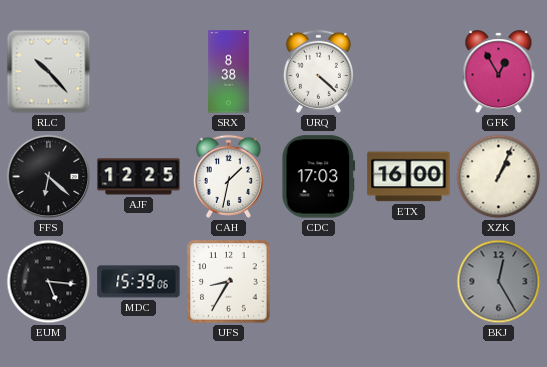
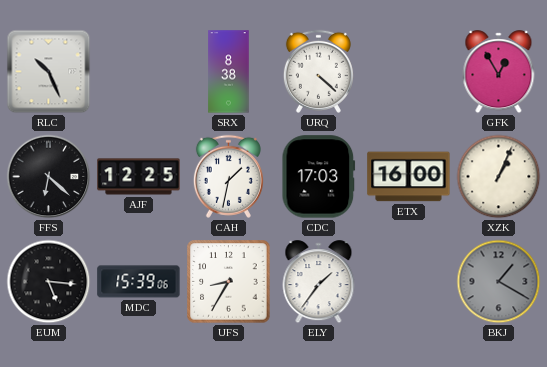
RLC: 10:23 -> 10:26
ELY: none -> 1:36
BKJ: 12:25 -> 1:20
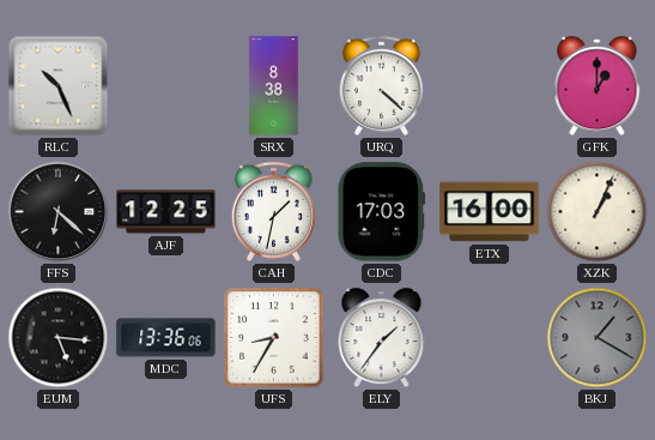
GFK: 12:55 -> 1:00
MDC: 15:39 -> 13:36
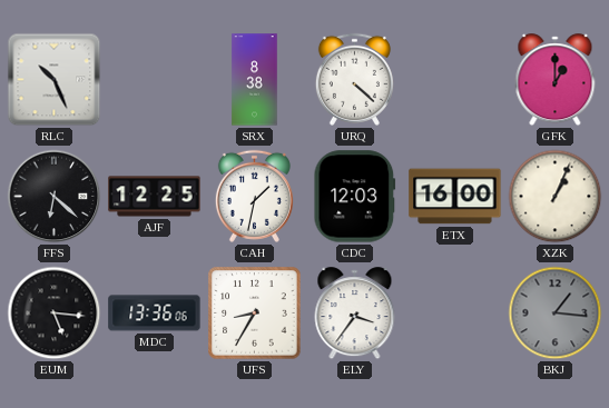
CDC: 17:03 -> 12:03
ELY: 1:36 -> 3:36
BKJ: 1:20 -> 1:16
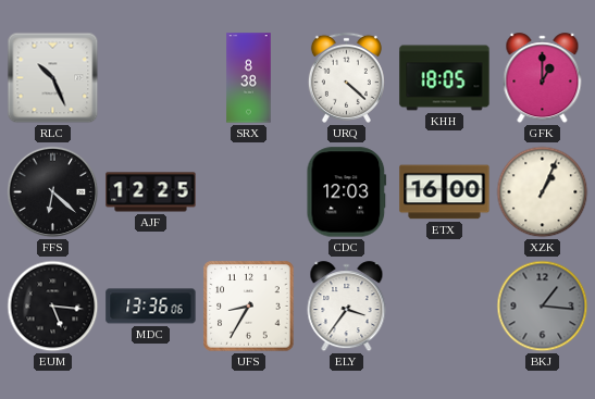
KHH: none -> 18:05
CAH: 1:32 -> none
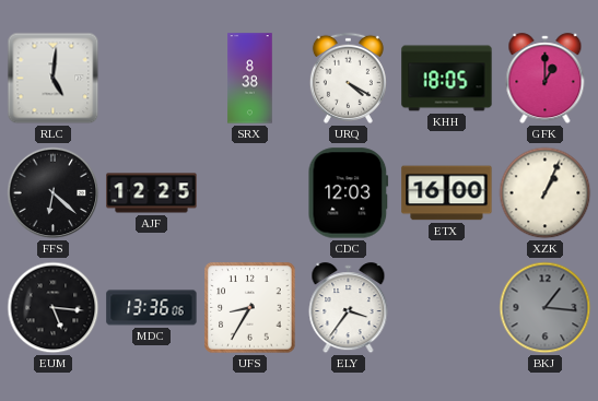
RLC: 10:26 -> 5:01
URQ: 4:22 -> 4:20
